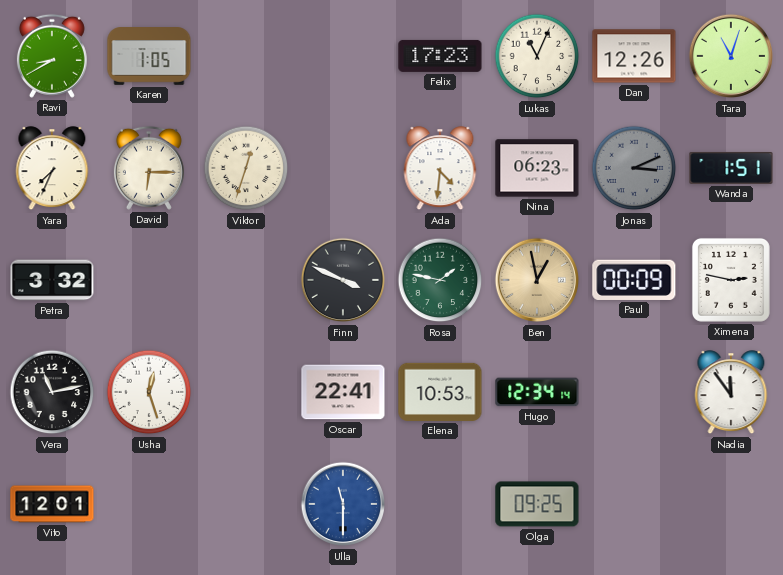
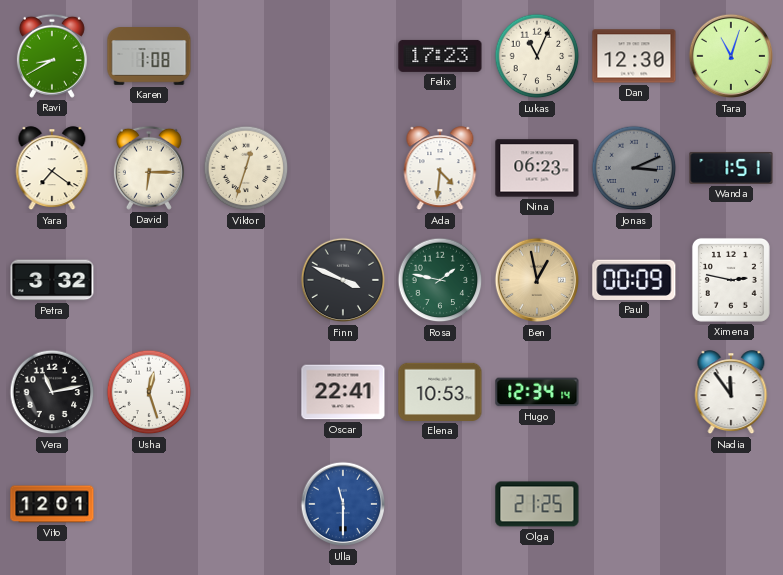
Karen: 1:05 -> 1:08
Dan: 12:26 -> 12:30
Yara: 7:34 -> 7:21
Olga: 09:25 -> 21:25
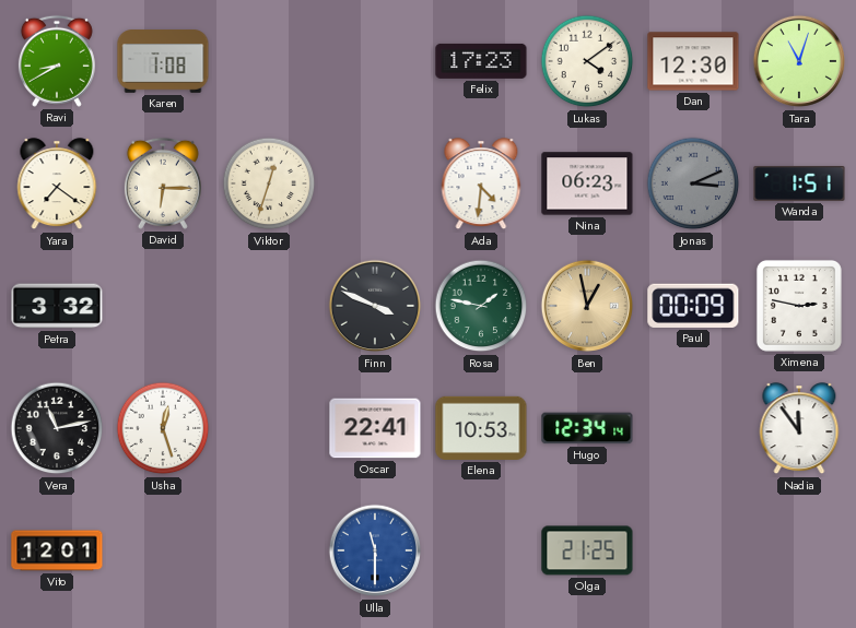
Lukas: 11:04 -> 4:09
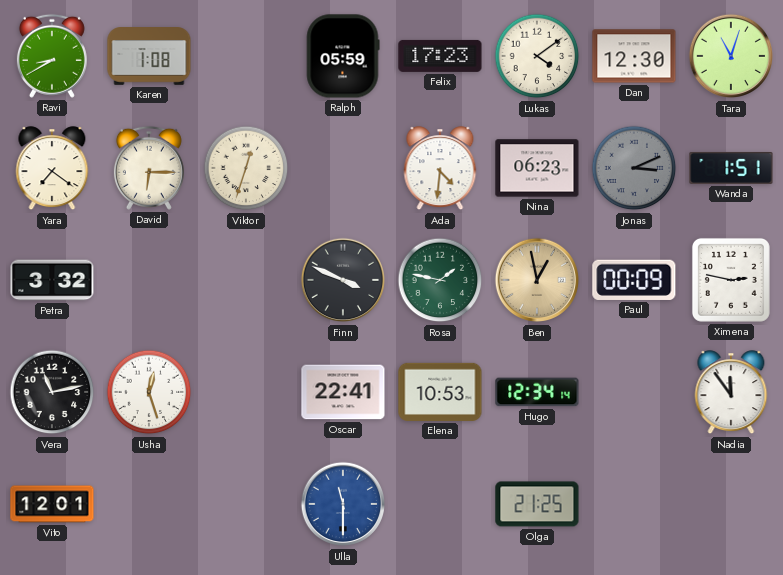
Ralph: none -> 05:59
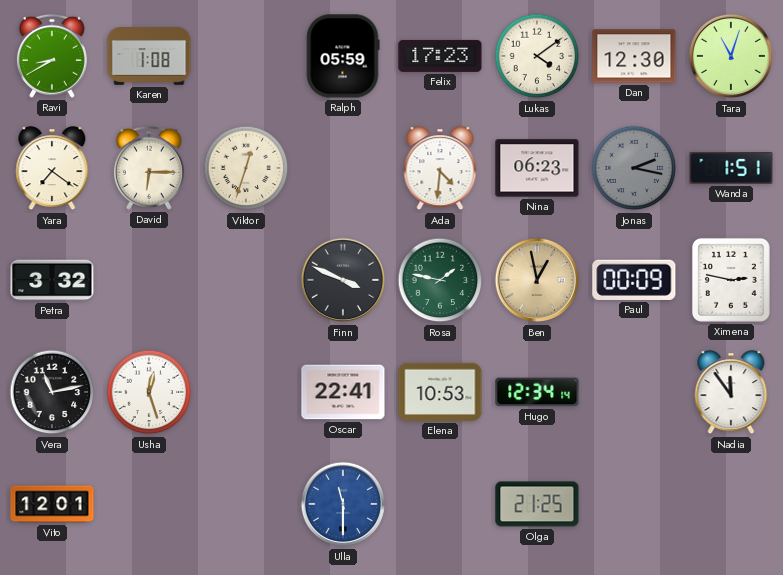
Jonas: 3:11 -> 2:17
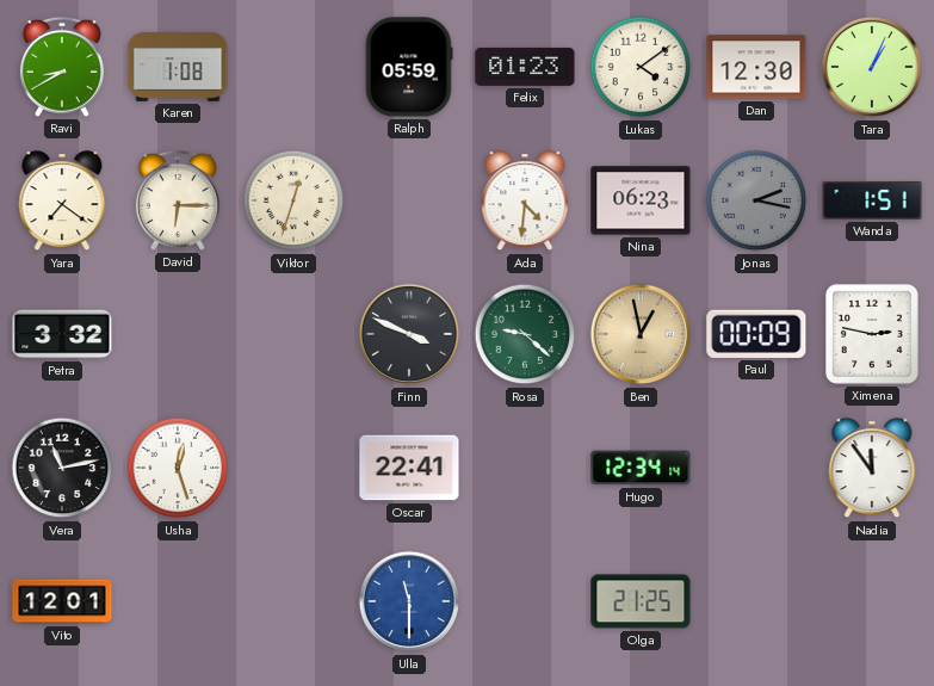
Felix: 17:23 -> 01:23
Tara: 11:03 -> 1:04
Rosa: 1:47 -> 9:22
Elena: 10:53 -> none
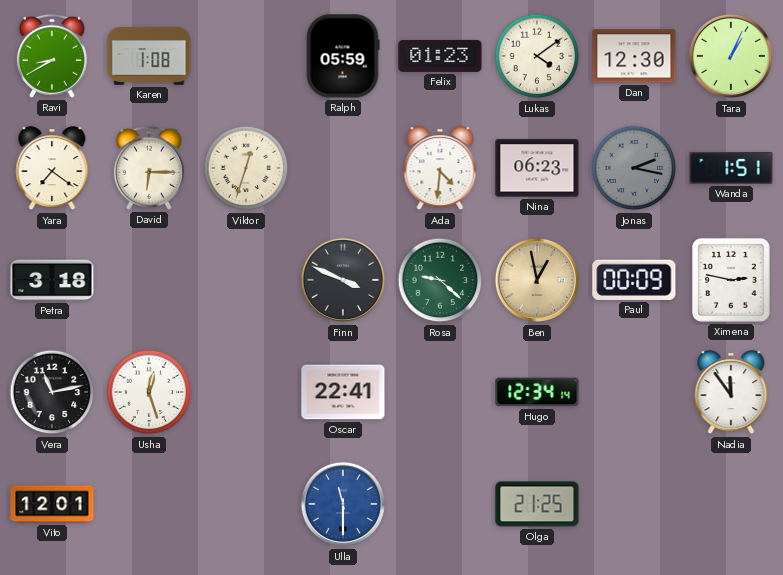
Petra: 3:32 -> 3:18
